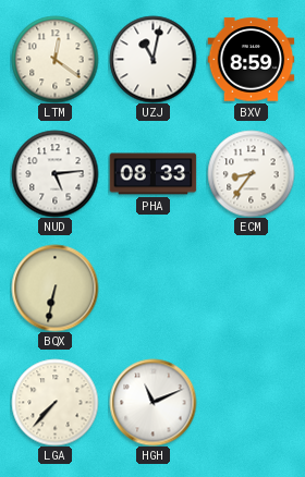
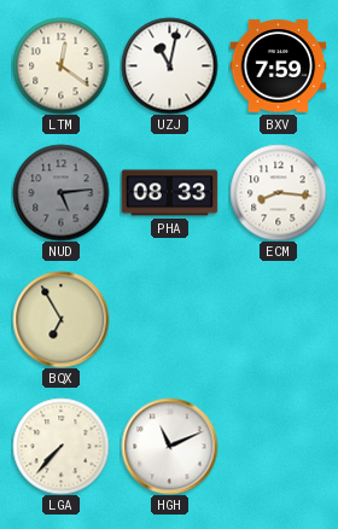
BXV: 8:59 -> 7:59
NUD dial: white -> grey
ECM: 8:36 -> 8:16
BQX: 6:32 -> 6:55
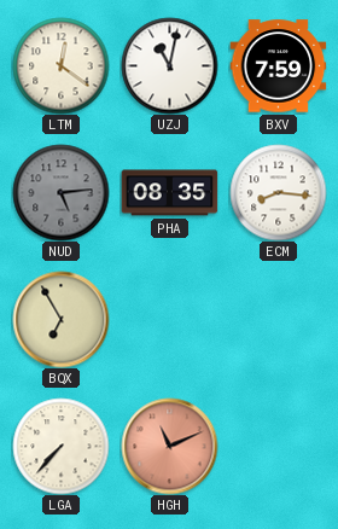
PHA: 08:33 -> 08:35
HGH dial: white -> salmon
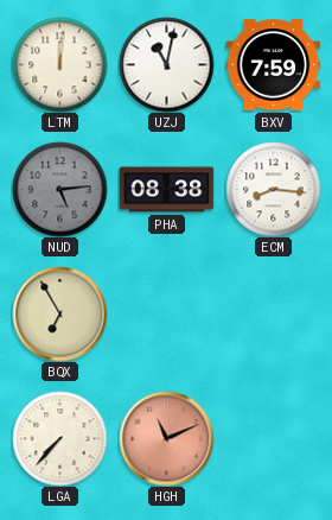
LTM: 12:21 -> 12:01
PHA: 08:35 -> 08:38
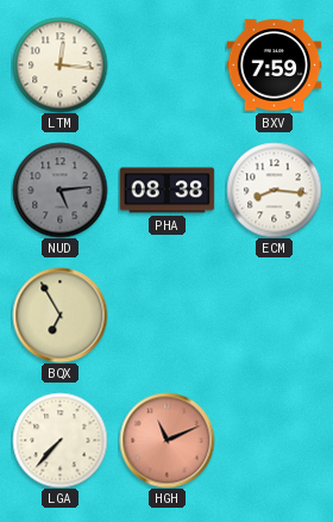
LTM: 12:01 -> 12:16
UZJ: 11:02 -> none
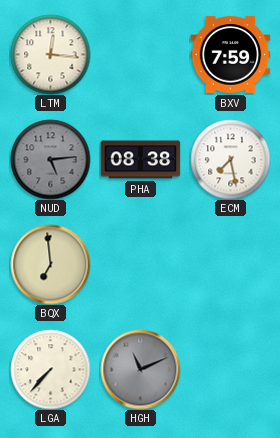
ECM: 8:16 -> 7:28
BQX: 6:55 -> 6:59
HGH dial: salmon -> grey
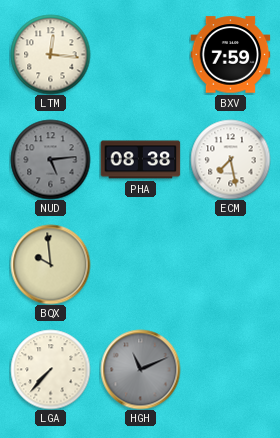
BQX: 6:59 -> 9:59
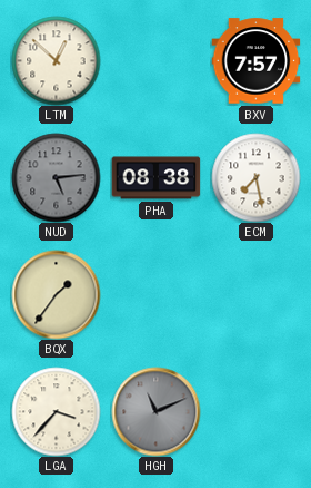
LTM: 12:16 -> 12:52
BXV: 7:59 -> 7:57
BQX: 9:59 -> 1:36
LGA: 7:37 -> 3:37
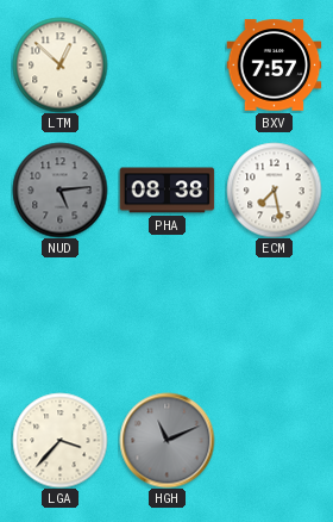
BQX: 1:36 -> none
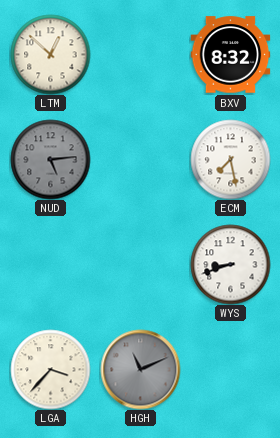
BXV: 7:57 -> 8:32
PHA: 08:38 -> none
WYS: none -> 8:42
